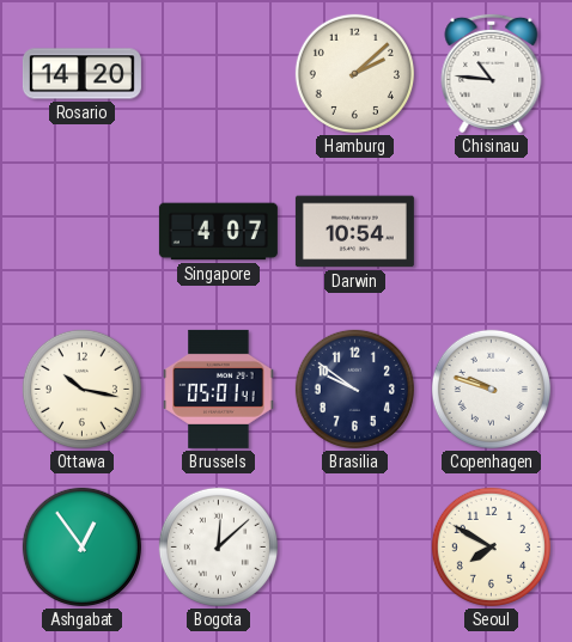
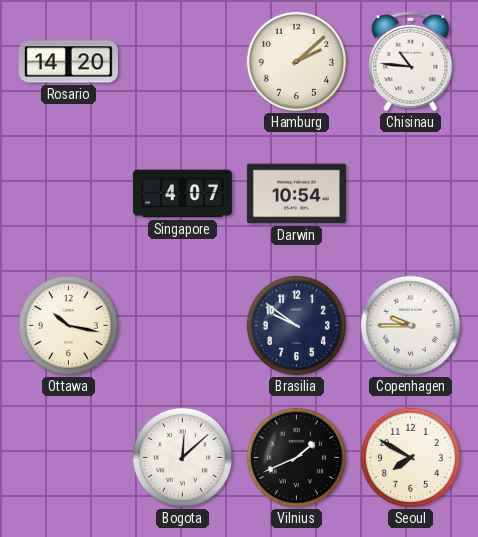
Brussels: 05:01 -> none
Copenhagen: 9:48 -> 9:45
Ashgabat: 12:54 -> none
Vilnius: none -> 1:41
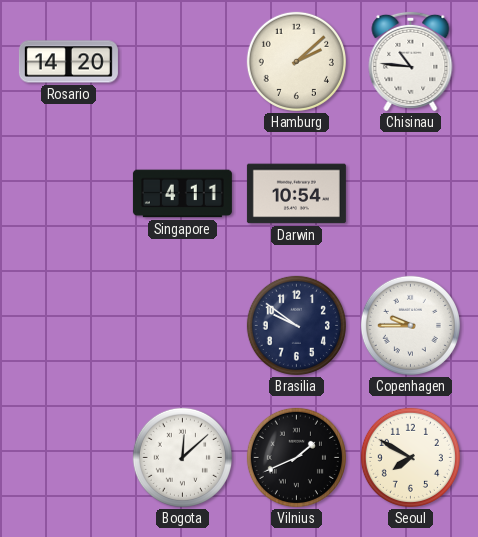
Singapore: 4:07 -> 4:11
Ottawa: 10:17 -> none
